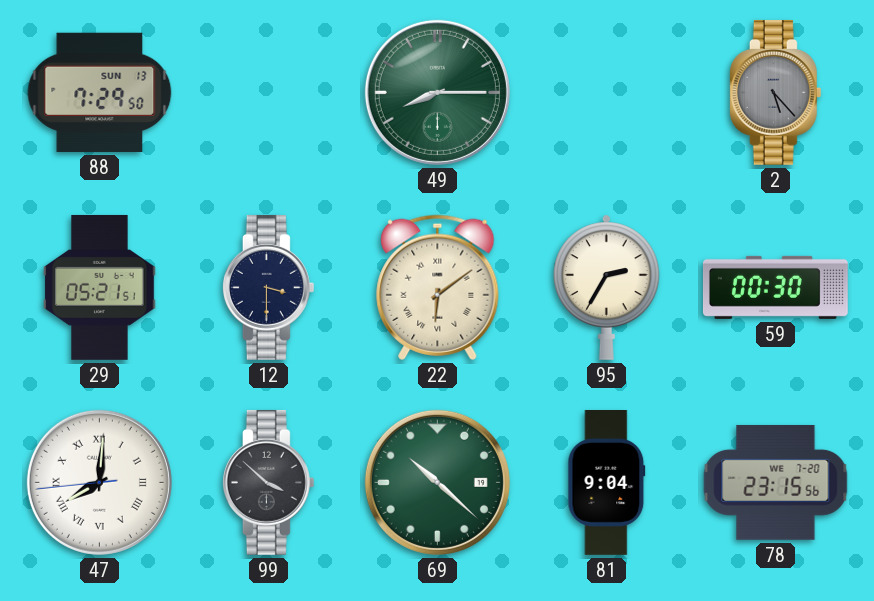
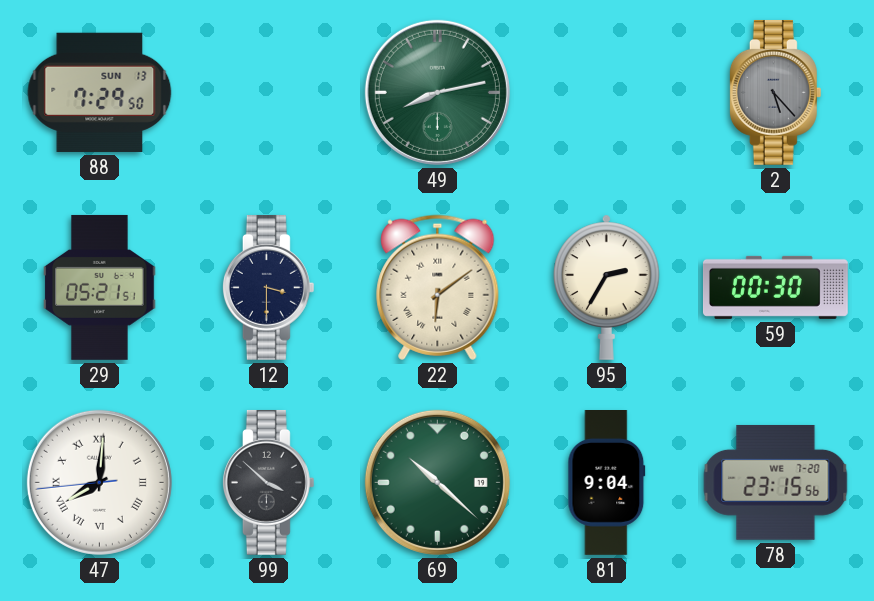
49: 8:15 -> 8:13
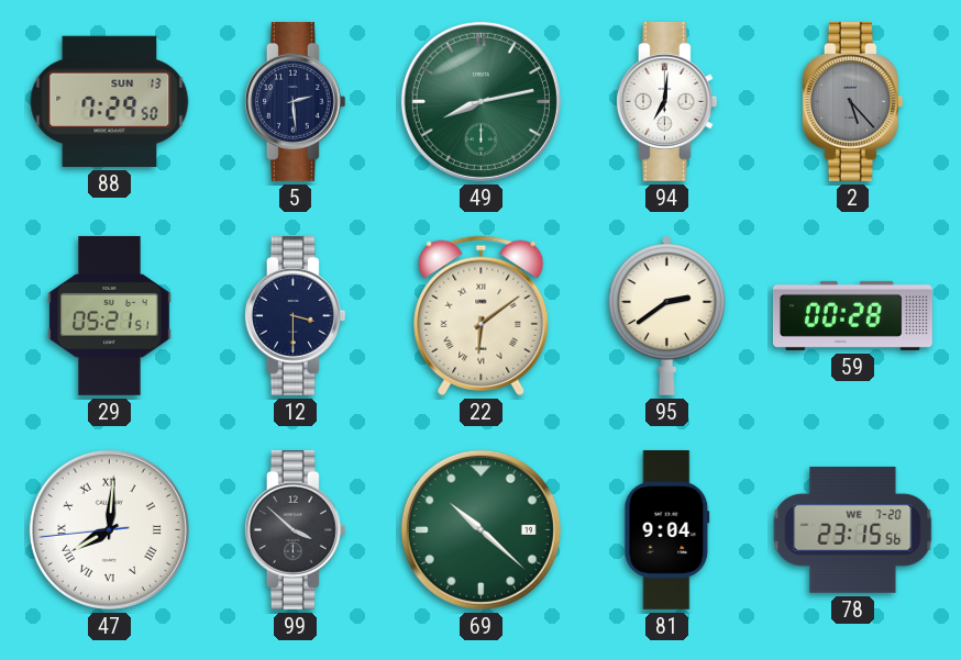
5: none -> 2:29
94: none -> 7:01
95: 2:35 -> 2:39
59: 00:30 -> 00:28
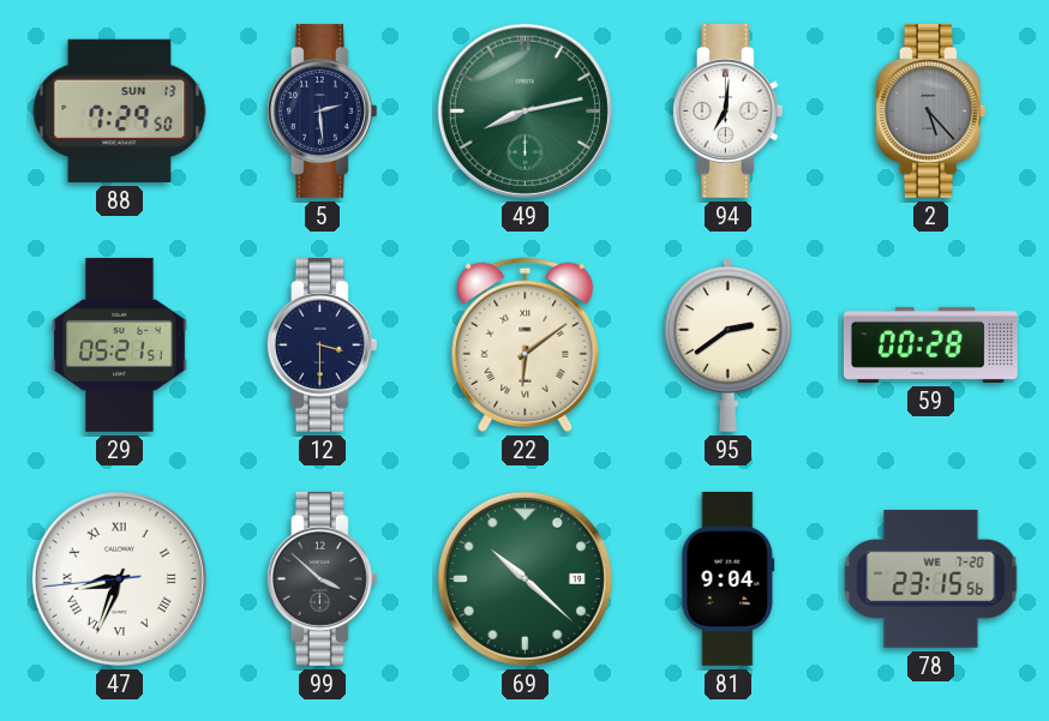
47: 8:00 -> 8:33
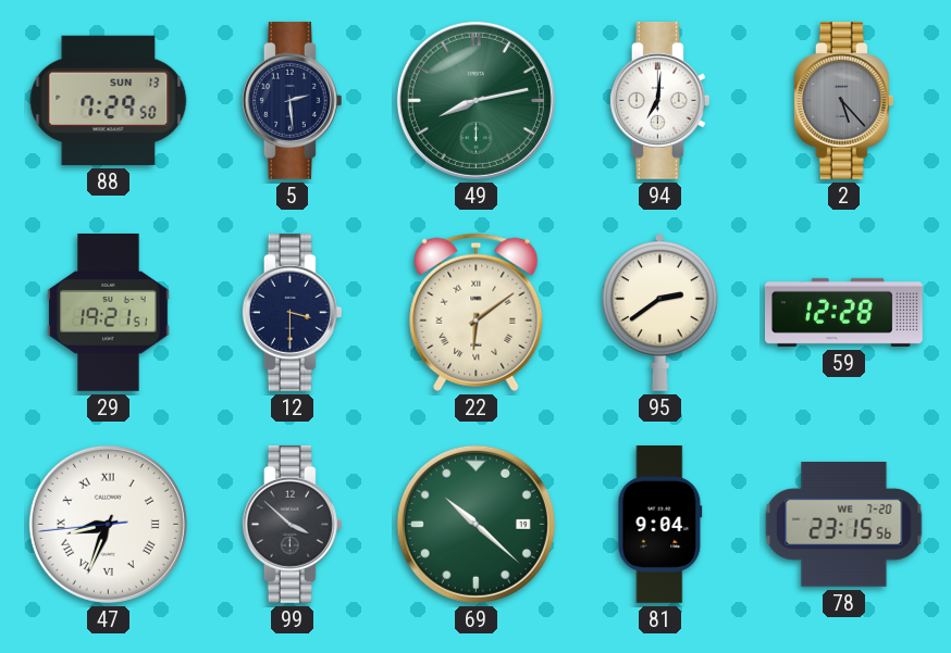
29: 05:21 -> 19:21
59: 00:28 -> 12:28
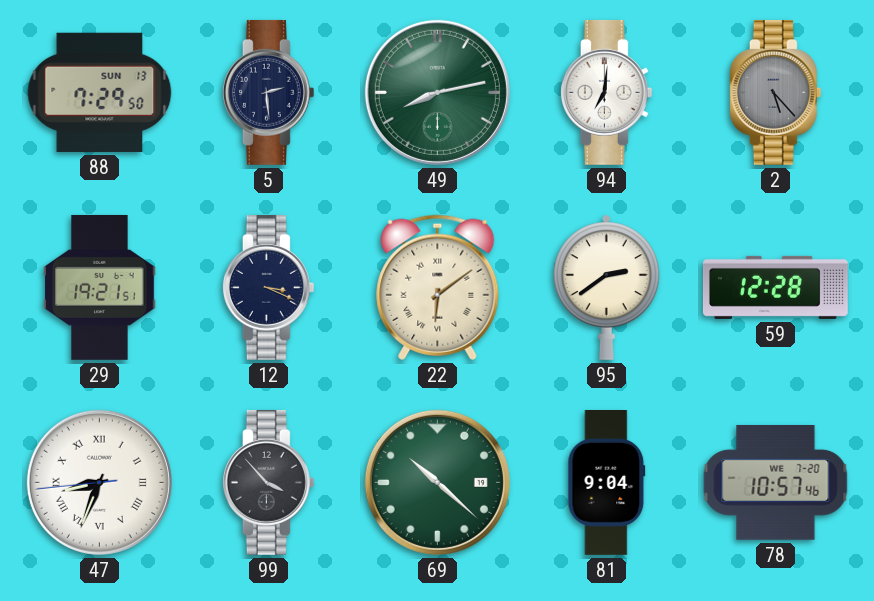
12: 3:30 -> 3:19
99: 3:52 -> 3:53
78: 23:15 -> 10:57
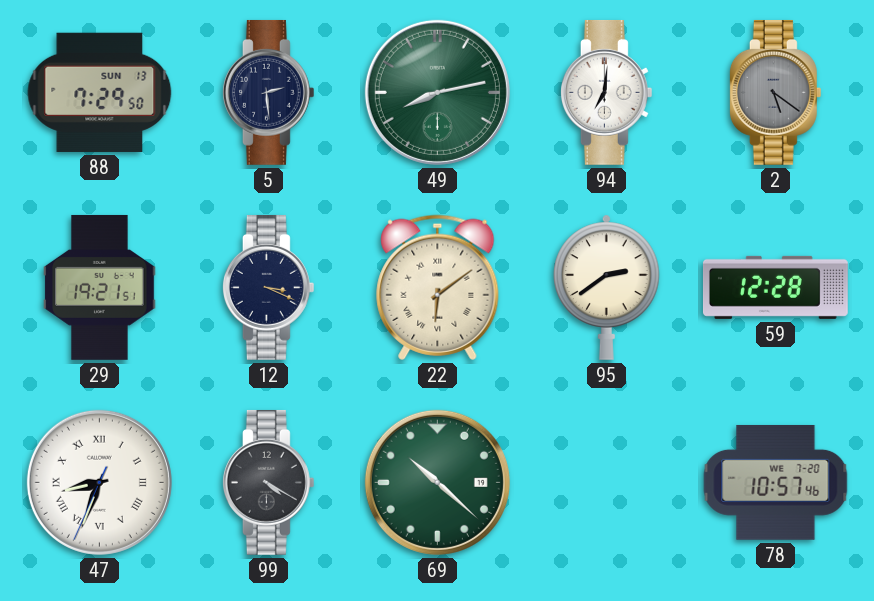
2: 5:23 -> 5:21
47: 8:33:44 -> 8:33:34
99: 3:53 -> 4:20
81: 9:04 -> none
